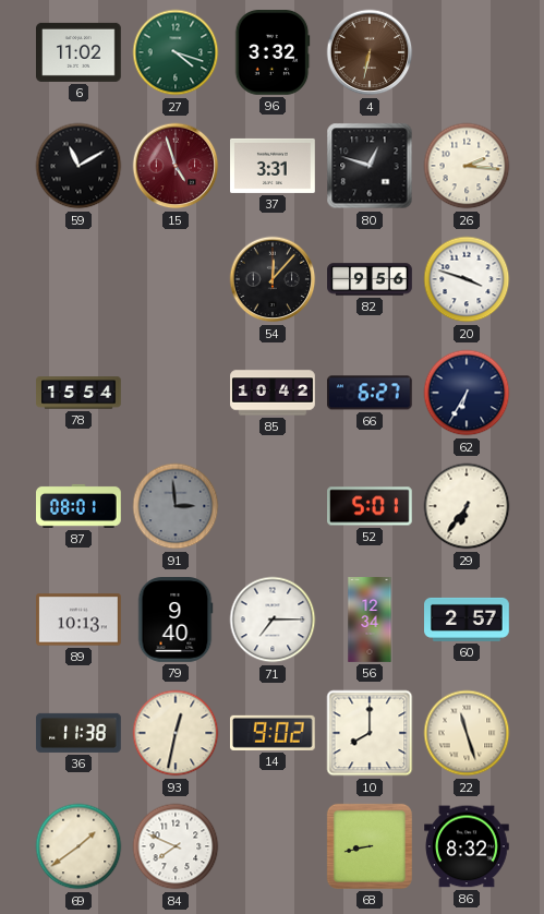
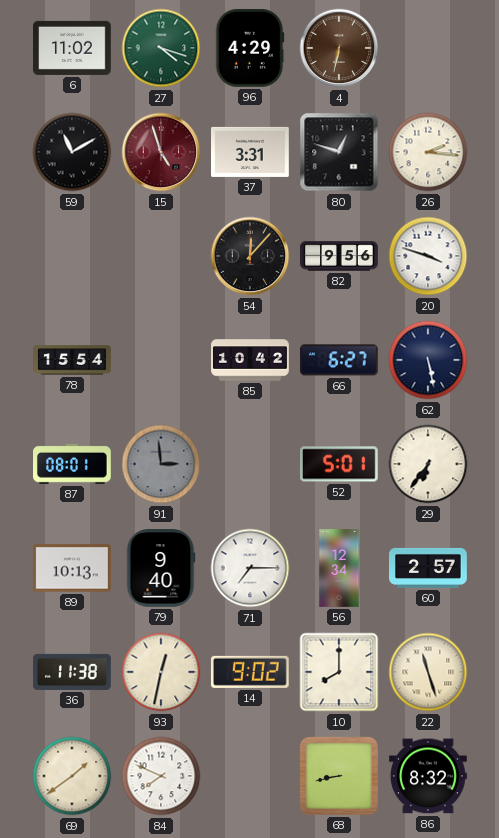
96: 3:32 -> 4:29
62: 6:35 -> 5:28
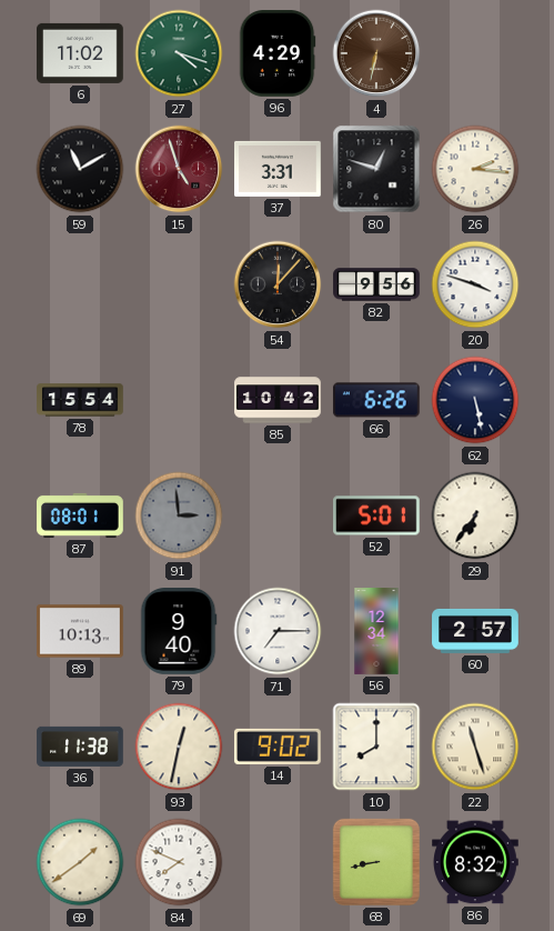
66: 6:27 -> 6:26
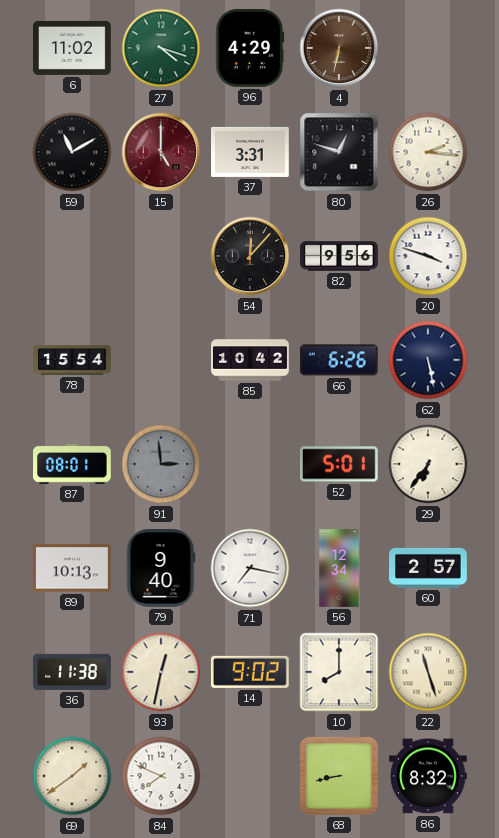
15: 4:57 -> 5:00
71: 7:15 -> 7:17
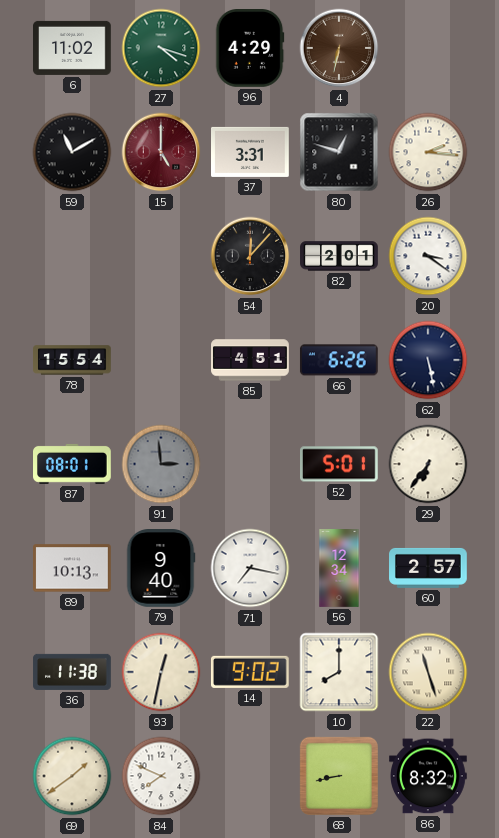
82: 9:56 -> 2:01
20: 3:48 -> 3:21
85: 10:42 -> 4:51
